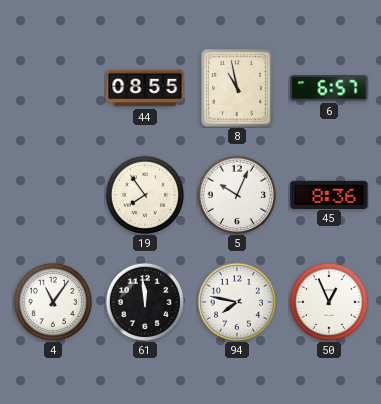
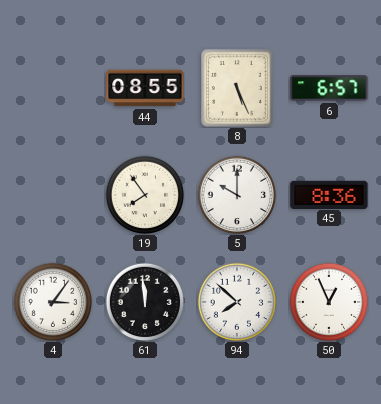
8: 10:58 -> 5:26
5: 10:04 -> 10:00
4: 11:06 -> 3:06
94: 7:47 -> 7:52
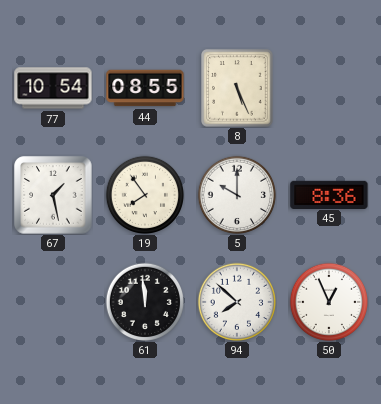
77: none -> 10:54
6: 6:57 -> none
67: none -> 1:28
4: 3:06 -> none
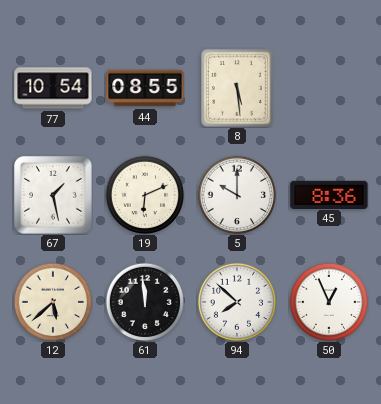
8: 5:26 -> 5:29
19: 7:54 -> 6:11
12: none -> 5:38
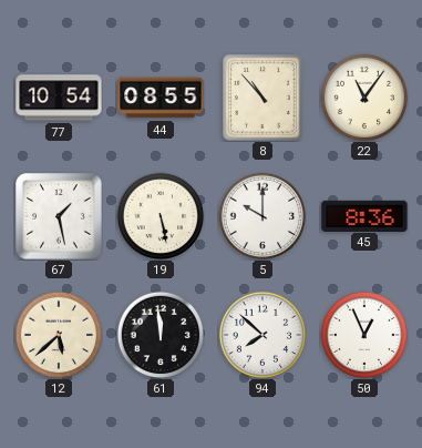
8: 5:29 -> 10:53
22: none -> 11:06
19: 6:11 -> 5:28
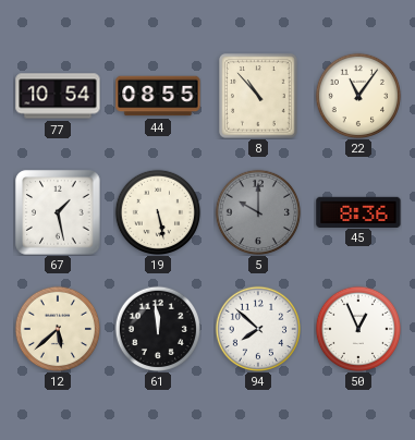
5 dial: white -> grey
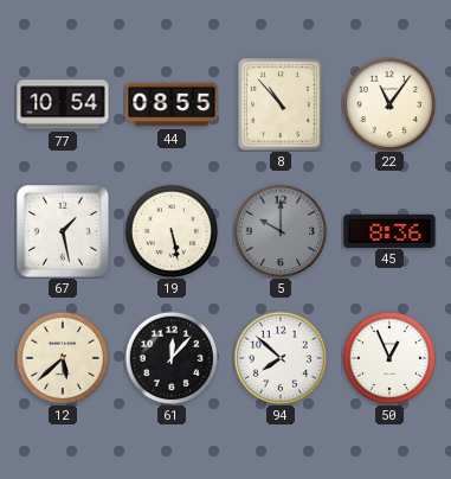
61: 11:59 -> 12:07
